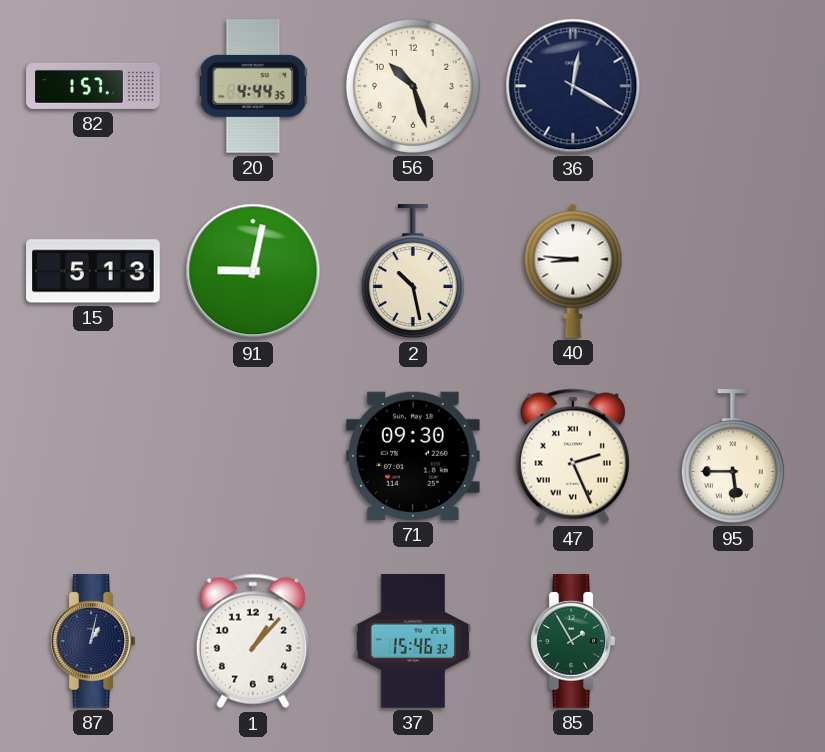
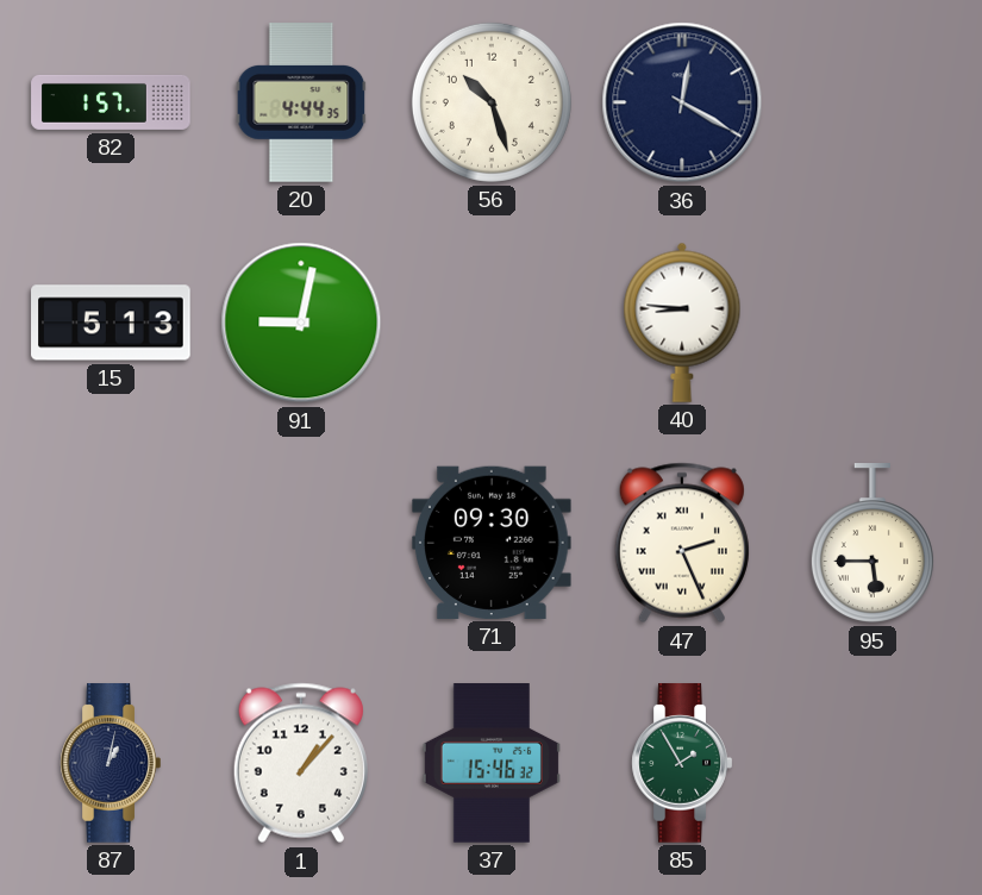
2: 10:28 -> none
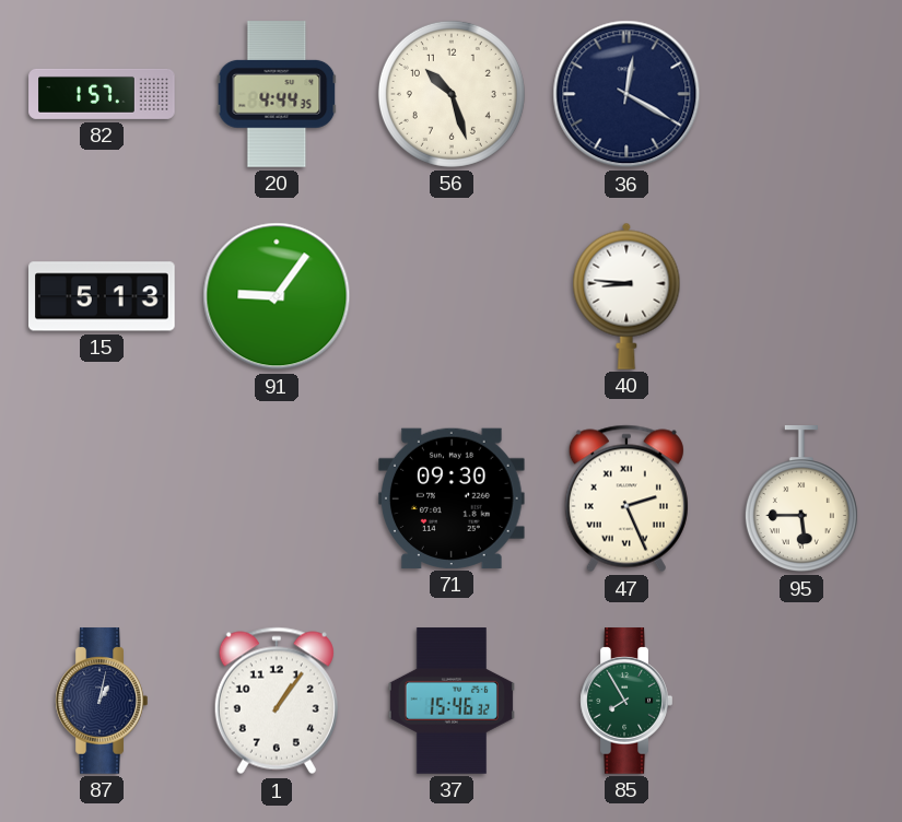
91: 9:02 -> 9:06
1: 1:07 -> 1:06
85: 1:55 -> 7:55
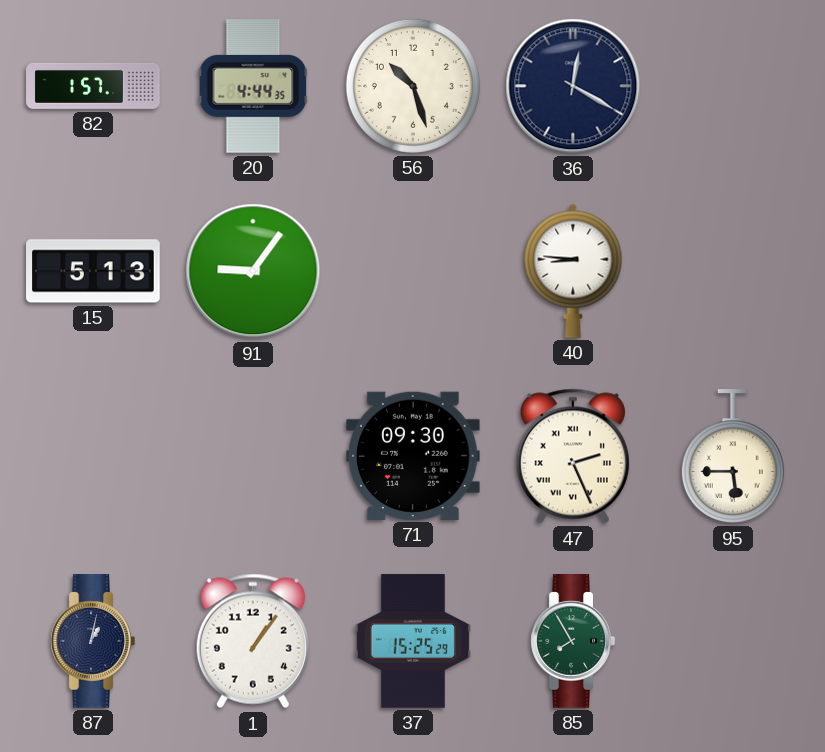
37: 15:46 -> 15:25
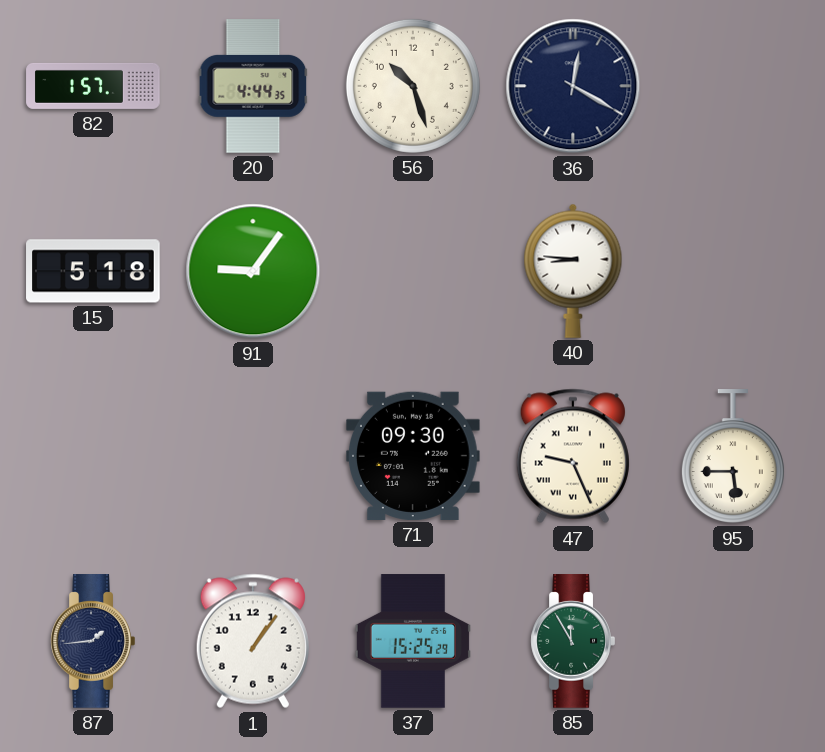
15: 5:13 -> 5:18
47: 2:26 -> 9:26
87: 1:02 -> 1:44
85: 7:55 -> 11:55
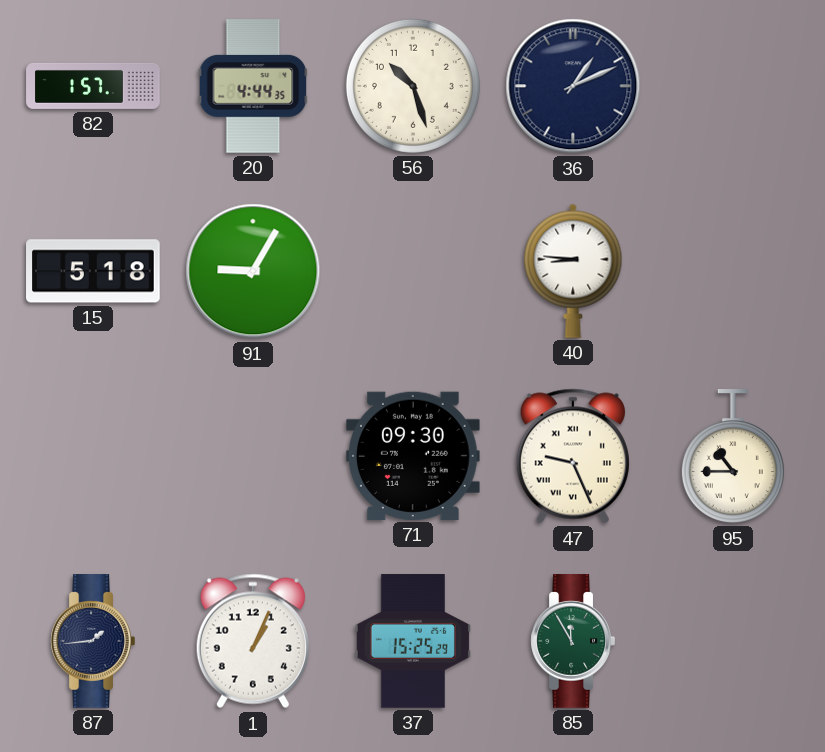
36: 12:20 -> 1:11
91: 9:06 -> 9:05
95: 5:45 -> 10:45
1: 1:06 -> 1:04
